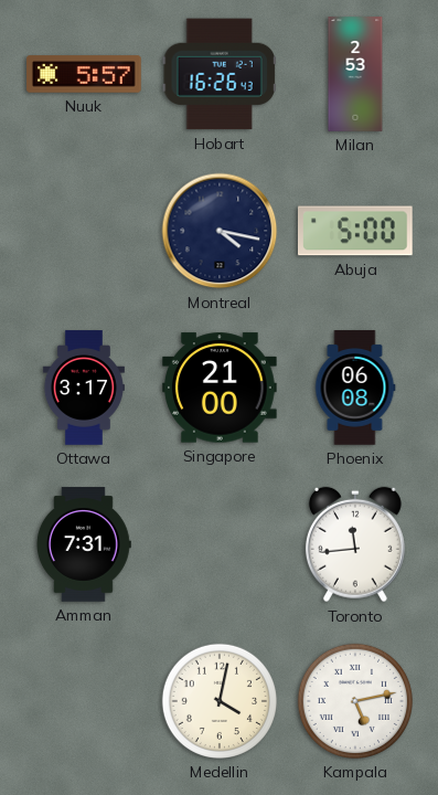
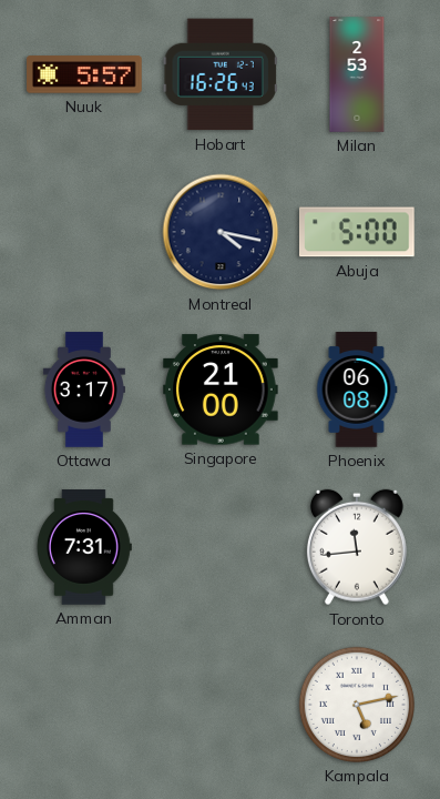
Medellin: 4:02 -> none
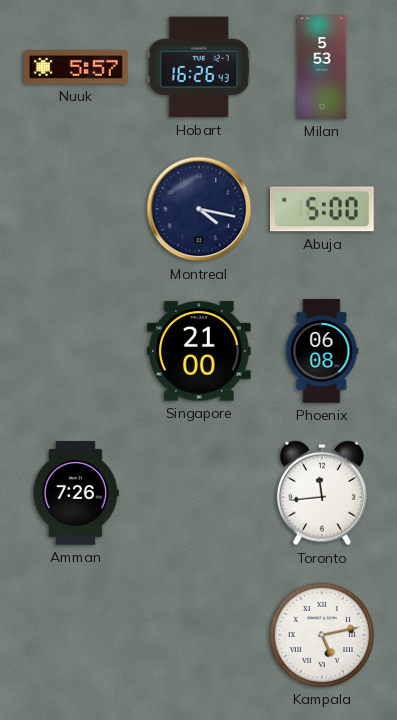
Milan: 2:53 -> 5:53
Ottawa: 3:17 -> none
Amman: 7:31 -> 7:26
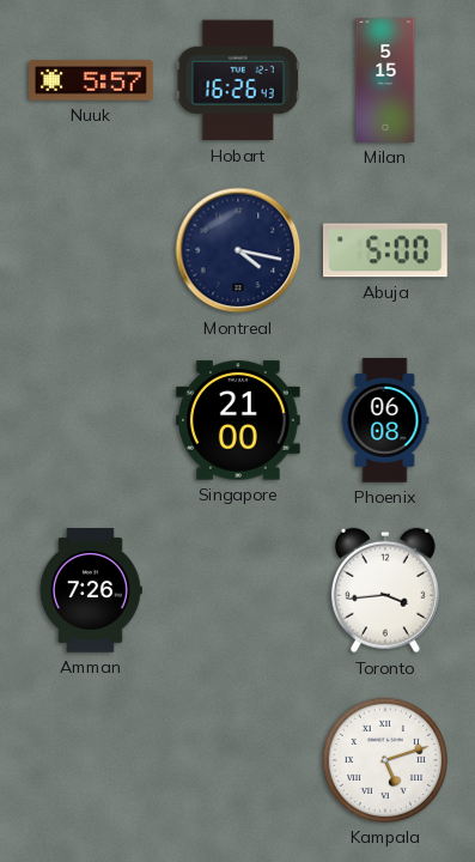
Milan: 5:53 -> 5:15
Toronto: 11:44 -> 3:44
Kampala: 5:13 -> 5:12
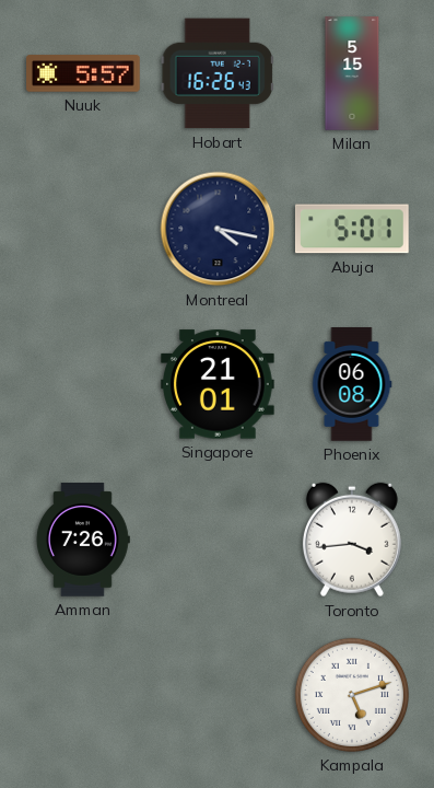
Abuja: 5:00 -> 5:01
Singapore: 21:00 -> 21:01
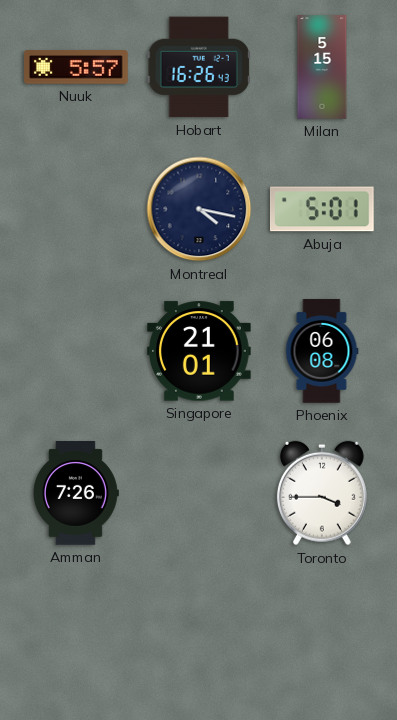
Toronto: 3:44 -> 3:45
Kampala: 5:12 -> none
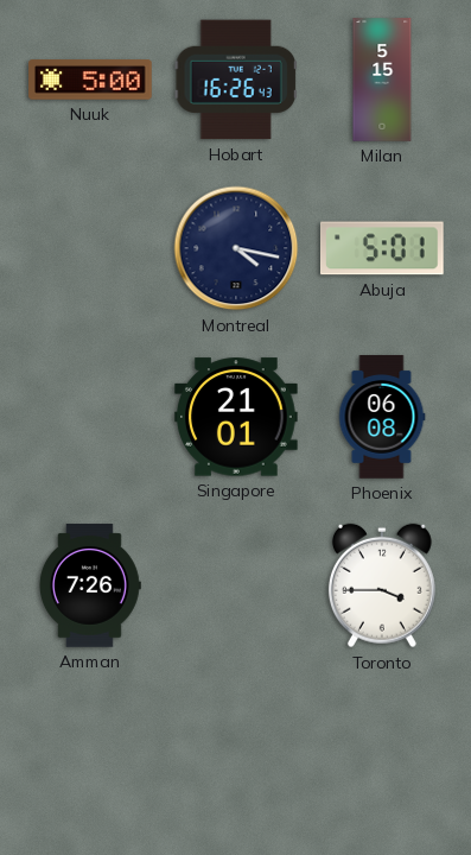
Nuuk: 5:57 -> 5:00
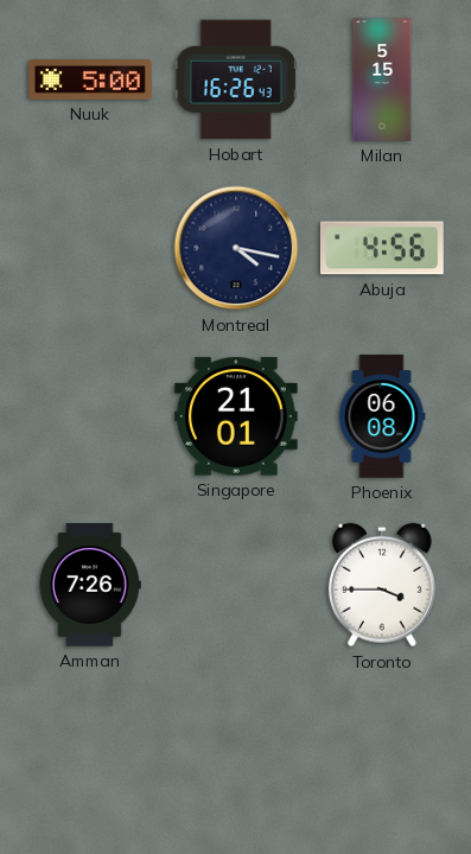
Abuja: 5:01 -> 4:56
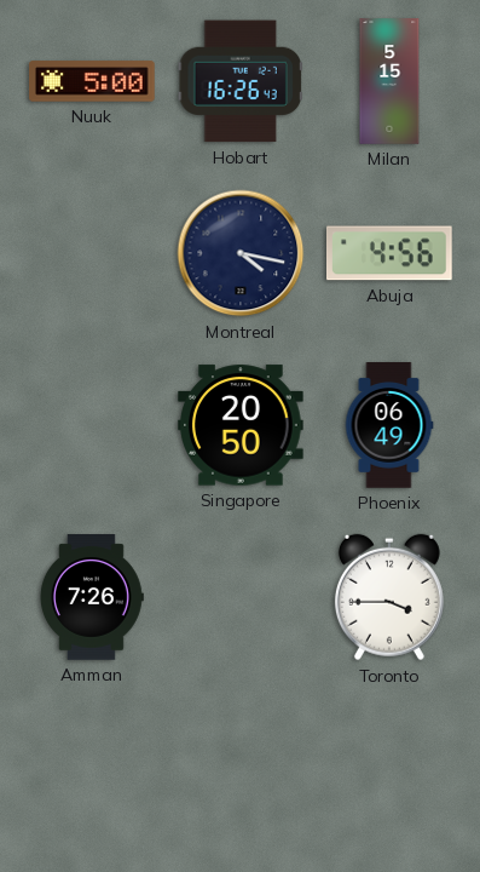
Singapore: 21:01 -> 20:50
Phoenix: 06:08 -> 06:49
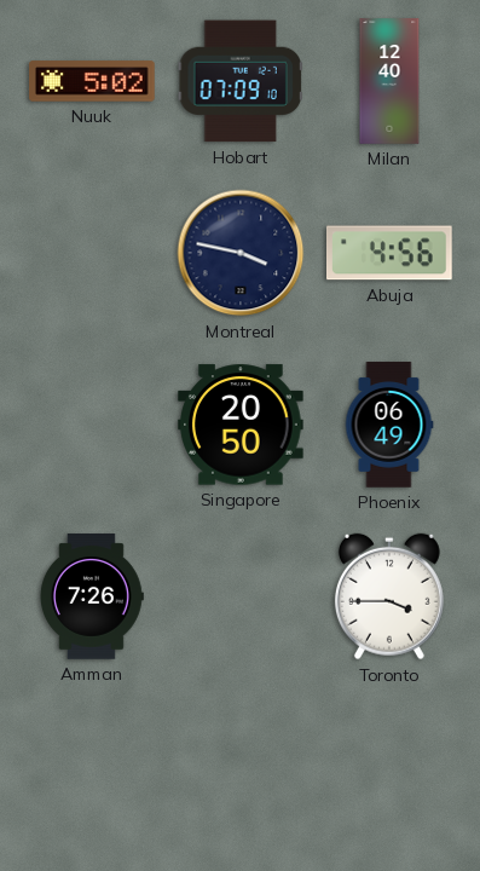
Nuuk: 5:00 -> 5:02
Hobart: 16:26 -> 07:09
Milan: 5:15 -> 12:40
Montreal: 4:17 -> 3:47
